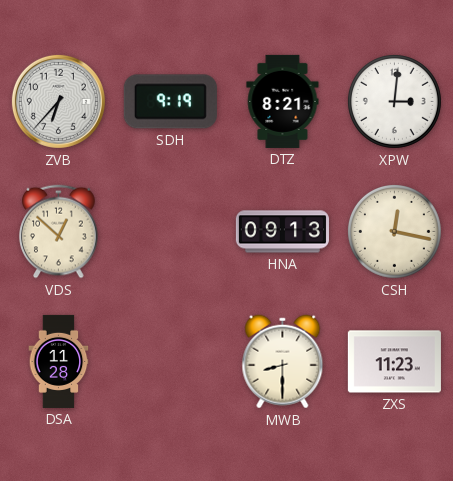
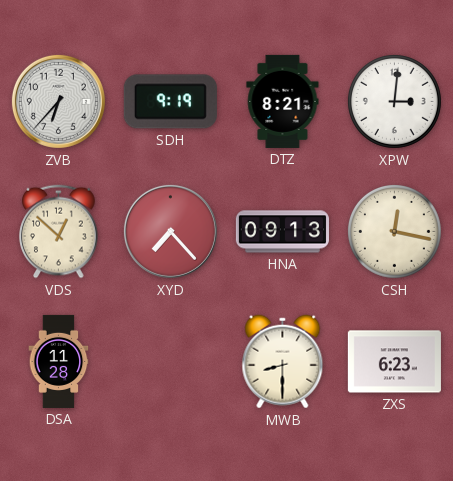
XYD: none -> 7:23
ZXS: 11:23 -> 6:23
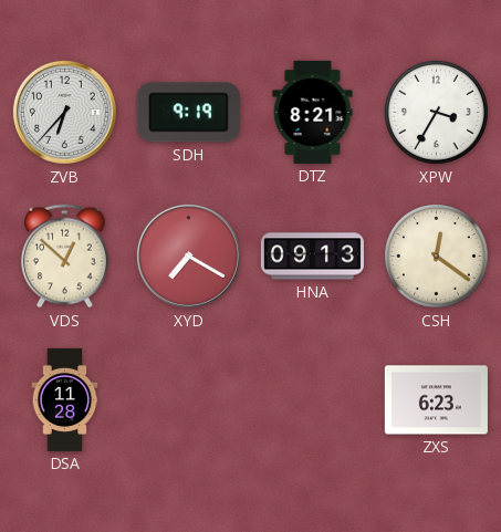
XPW: 3:01 -> 3:35
XYD: 7:23 -> 7:20
CSH: 12:17 -> 12:21
MWB: 8:30 -> none
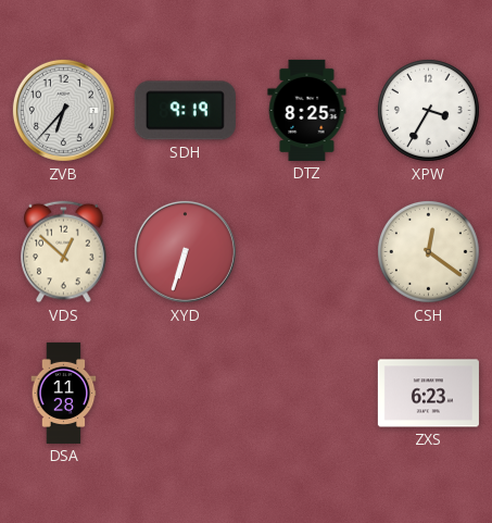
DTZ: 8:21 -> 8:25
XYD: 7:20 -> 6:33
HNA: 09:13 -> none
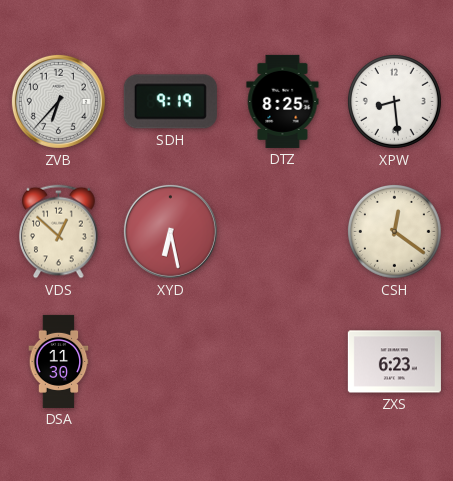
XPW: 3:35 -> 8:29
XYD: 6:33 -> 6:28
DSA: 11:28 -> 11:30
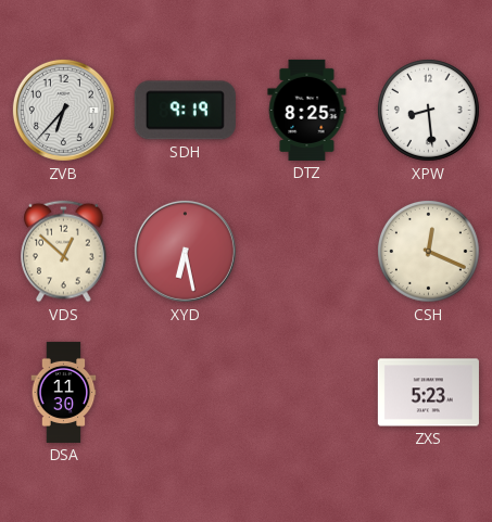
CSH: 12:21 -> 12:19
ZXS: 6:23 -> 5:23
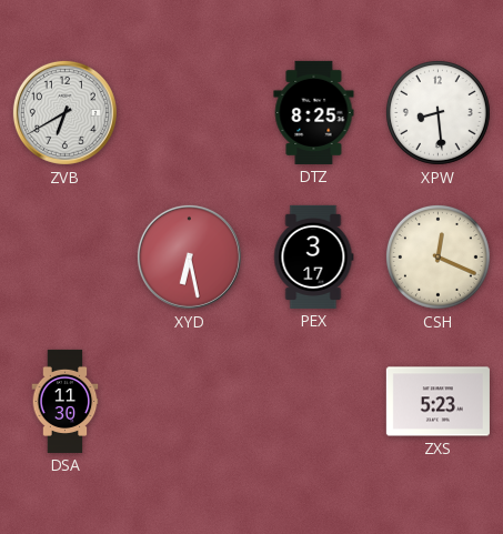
ZVB: 6:37 -> 6:40
SDH: 9:19 -> none
VDS: 12:52 -> none
PEX: none -> 3:17
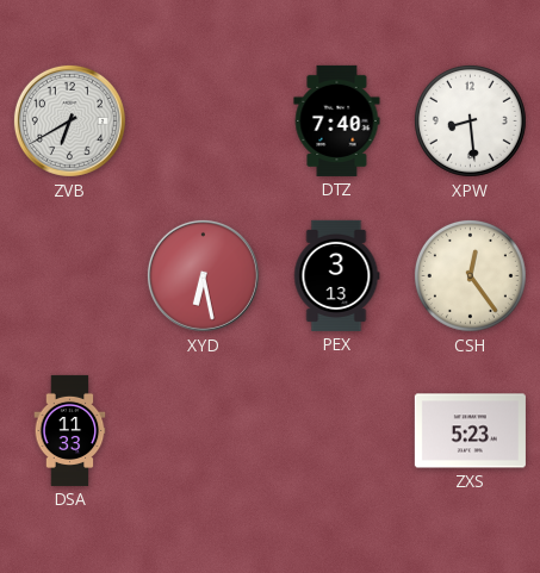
DTZ: 8:25 -> 7:40
PEX: 3:17 -> 3:13
CSH: 12:19 -> 12:24
DSA: 11:30 -> 11:33
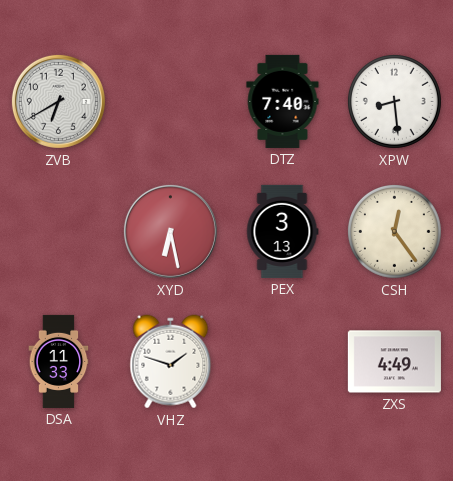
VHZ: none -> 1:48
ZXS: 5:23 -> 4:49
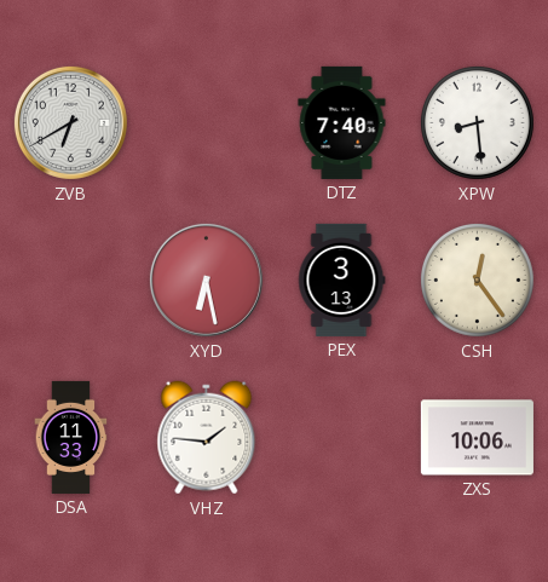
VHZ: 1:48 -> 1:46
ZXS: 4:49 -> 10:06
